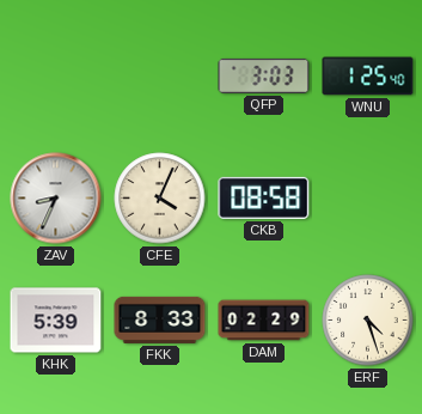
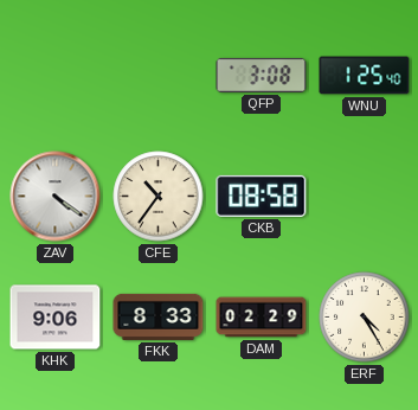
QFP: 3:03 -> 3:08
ZAV: 8:34 -> 4:21
CFE: 4:04 -> 10:36
KHK: 5:39 -> 9:06
ERF: 4:27 -> 4:25
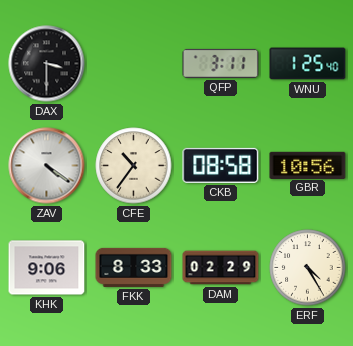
DAX: none -> 3:30
QFP: 3:08 -> 3:11
GBR: none -> 10:56
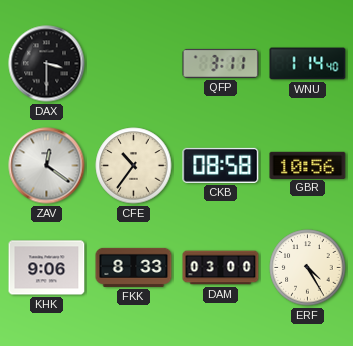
WNU: 1:25 -> 1:14
ZAV: 4:21 -> 12:21
DAM: 02:29 -> 03:00
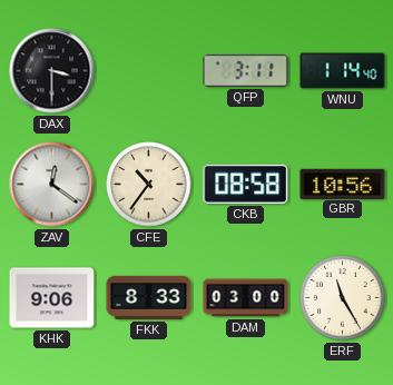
ERF: 4:25 -> 11:25
